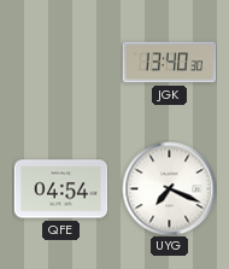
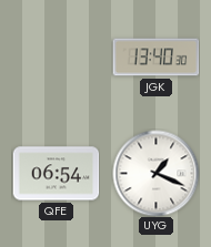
QFE: 04:54 -> 06:54
UYG: 7:19 -> 1:19
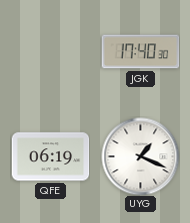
JGK: 13:40 -> 17:40
QFE: 06:54 -> 06:19
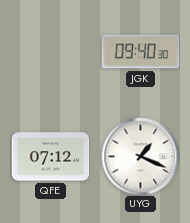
JGK: 17:40 -> 09:40
QFE: 06:19 -> 07:12
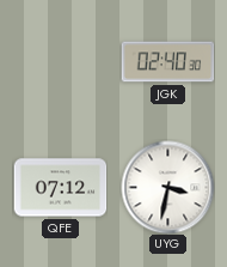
JGK: 09:40 -> 02:40
UYG: 1:19 -> 3:32
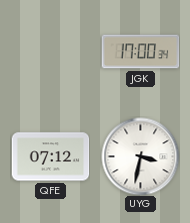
JGK: 02:40 -> 17:00
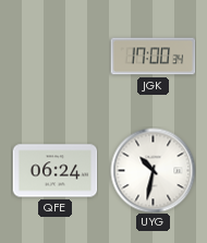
QFE: 07:12 -> 06:24
UYG: 3:32 -> 10:32
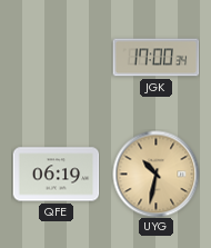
QFE: 06:24 -> 06:19
UYG dial: white -> champagne
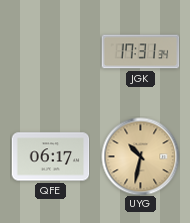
JGK: 17:00 -> 17:31
QFE: 06:19 -> 06:17
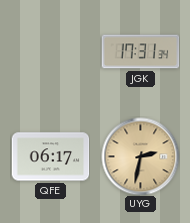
UYG: 10:32 -> 2:32
